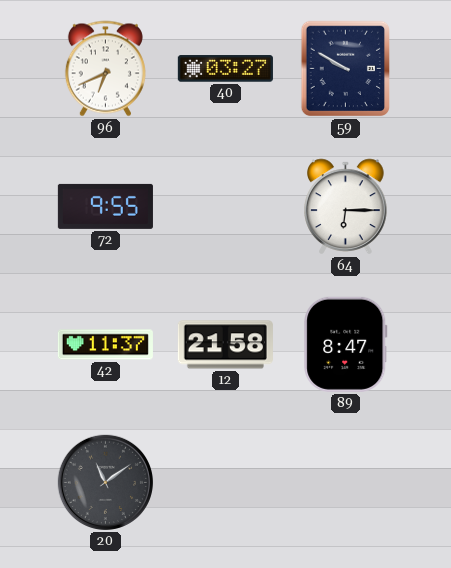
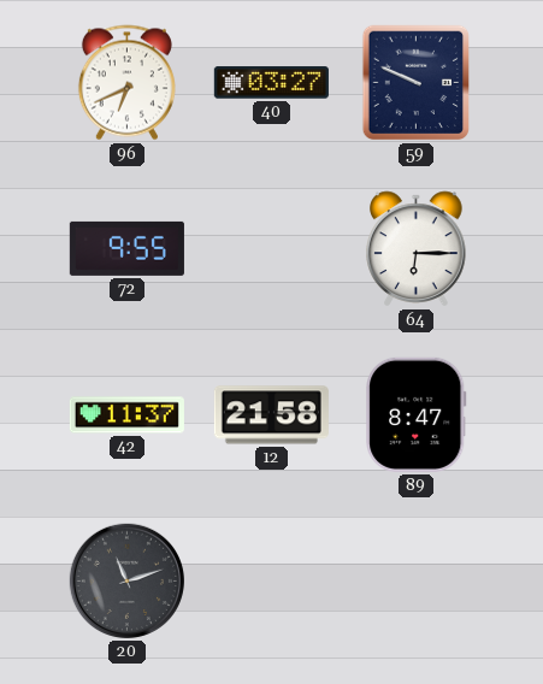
59: 9:50 -> 9:49
20: 11:09 -> 11:12
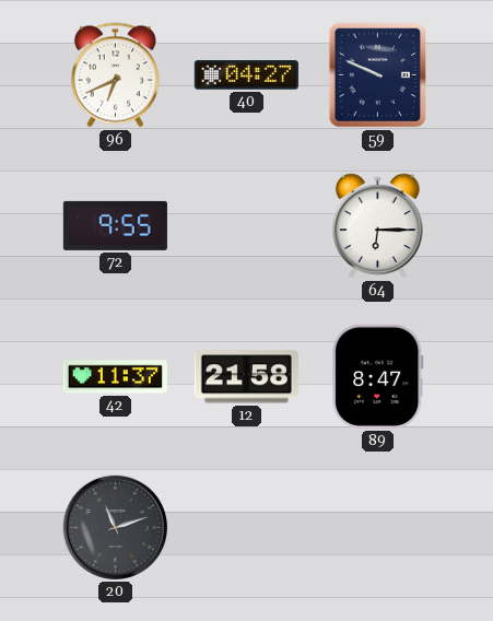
40: 03:27 -> 04:27
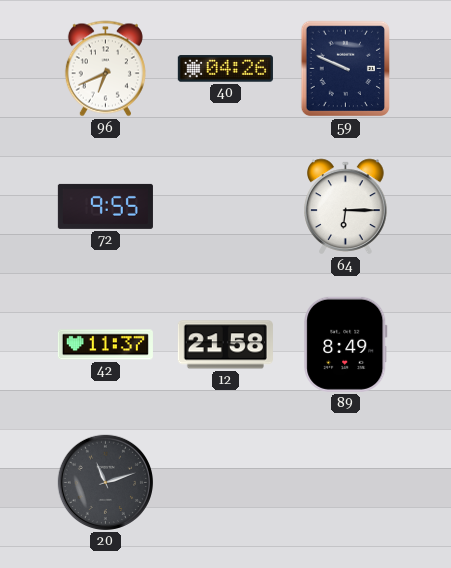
40: 04:27 -> 04:26
89: 8:47 -> 8:49
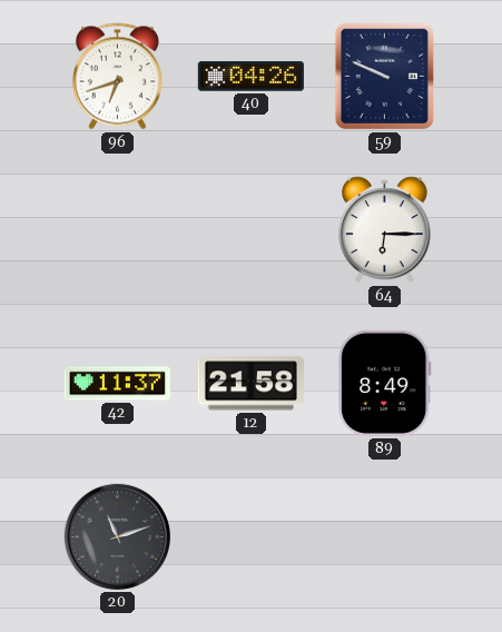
96: 6:41 -> 6:42
72: 9:55 -> none
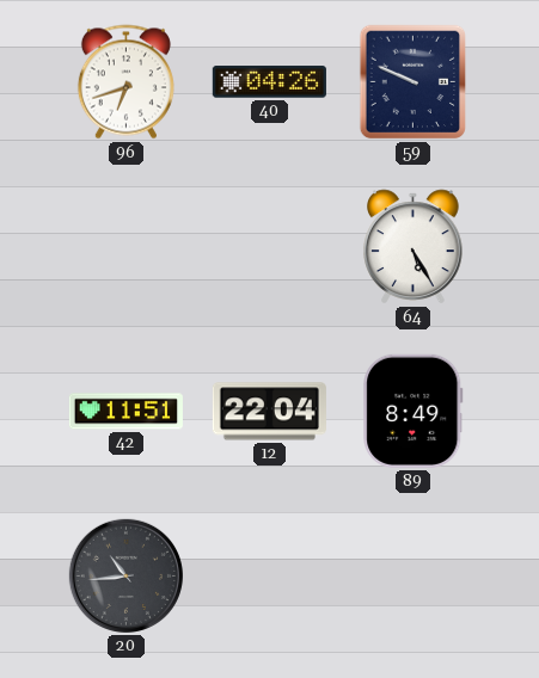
64: 6:15 -> 5:25
42: 11:37 -> 11:51
12: 21:58 -> 22:04
20: 11:12 -> 10:44
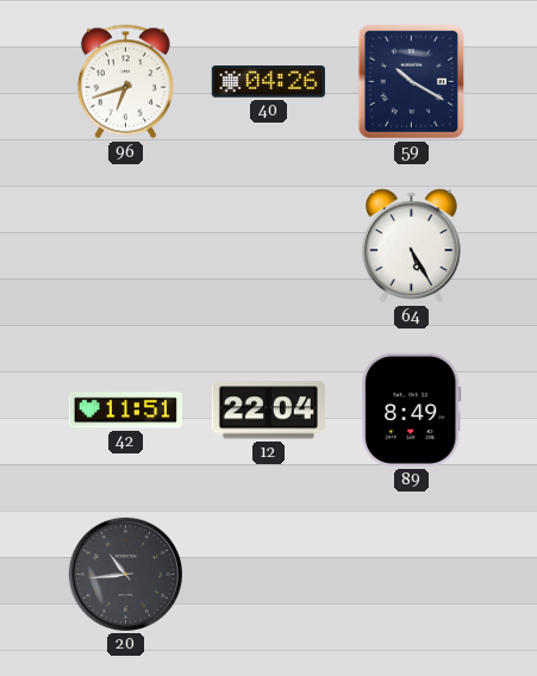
59: 9:49 -> 10:20
